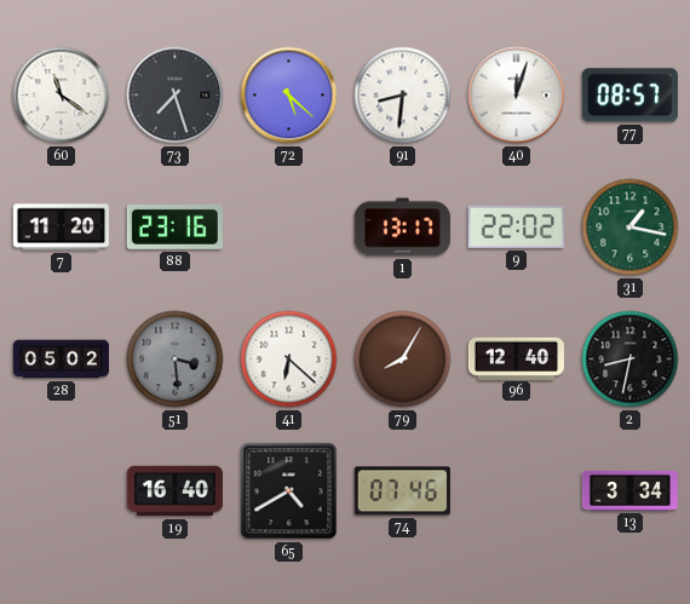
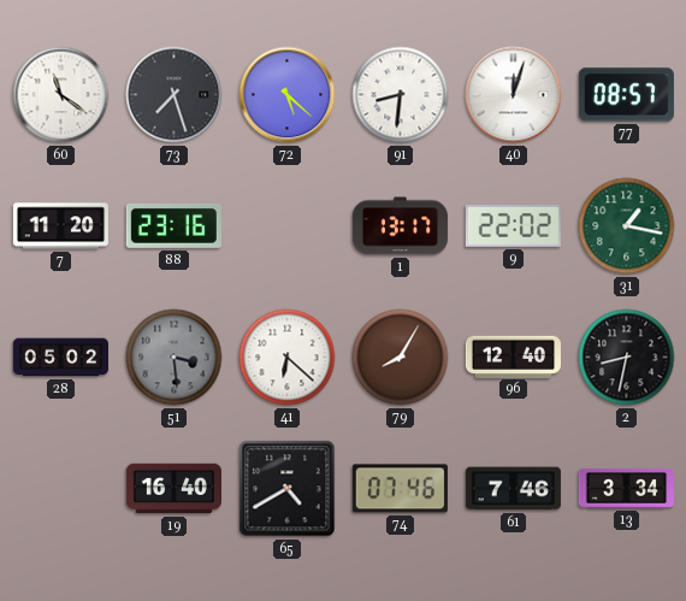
61: none -> 7:46
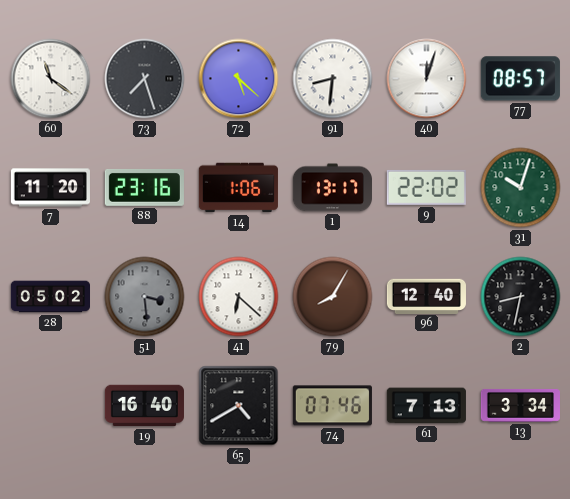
14: none -> 1:06
31: 1:17 -> 10:03
61: 7:46 -> 7:13
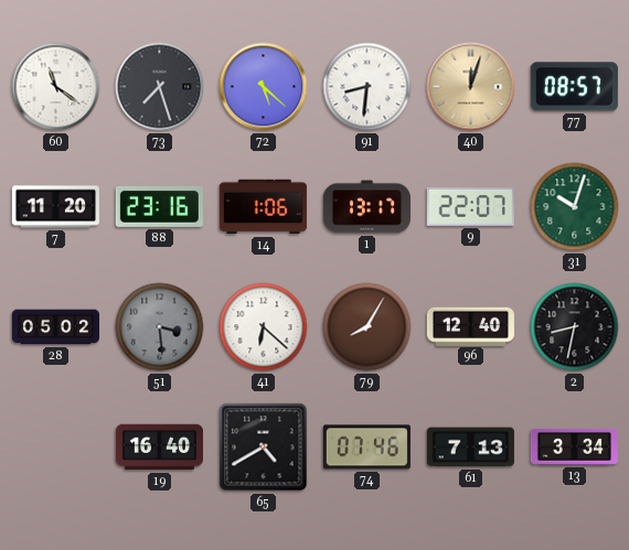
40 dial: white -> champagne
9: 22:02 -> 22:07
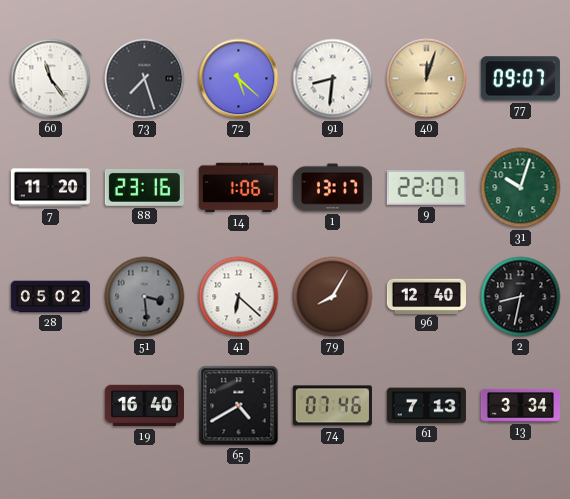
60: 11:21 -> 11:24
77: 08:57 -> 09:07
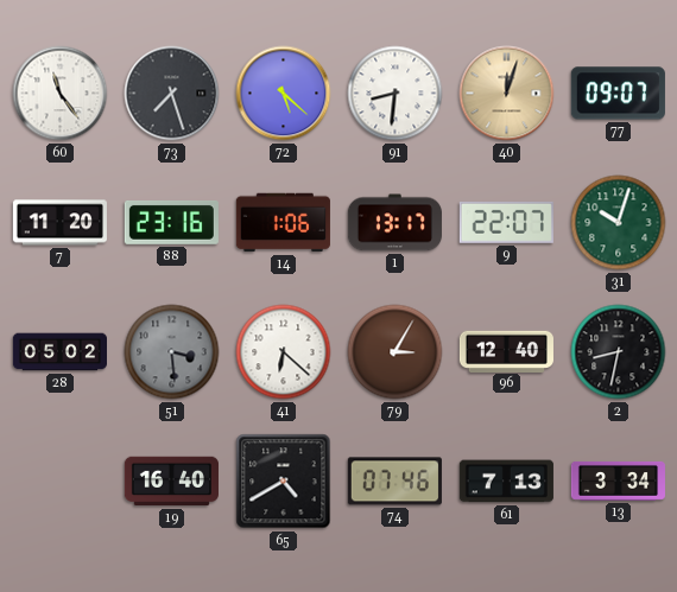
79: 8:05 -> 3:05
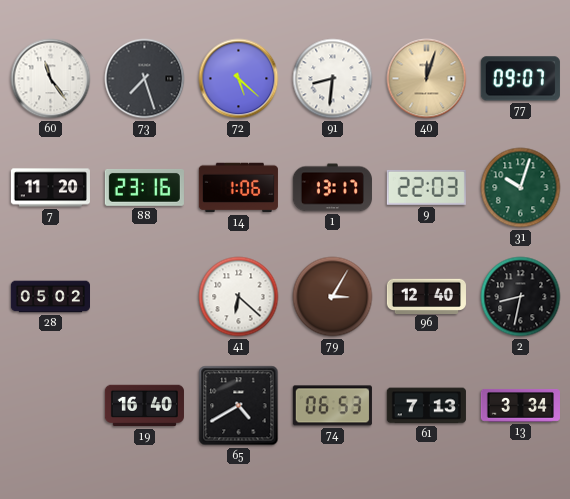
9: 22:07 -> 22:03
51: 3:29 -> none
74: 07:46 -> 06:53
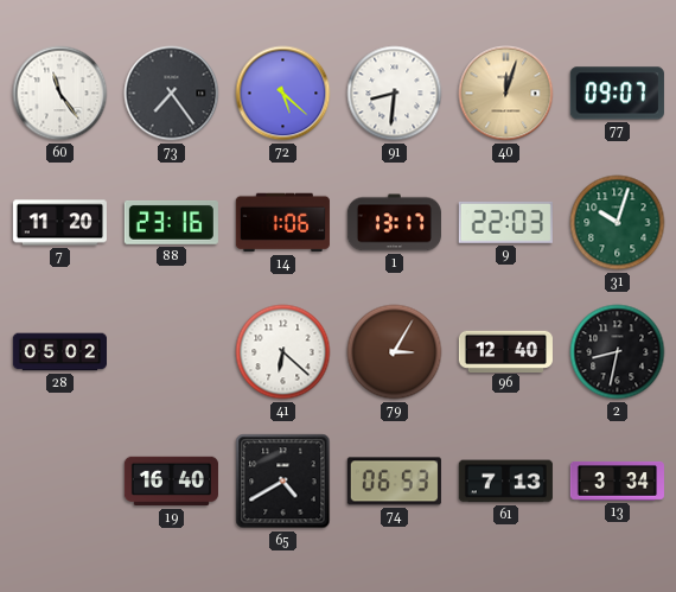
73: 7:27 -> 7:24
